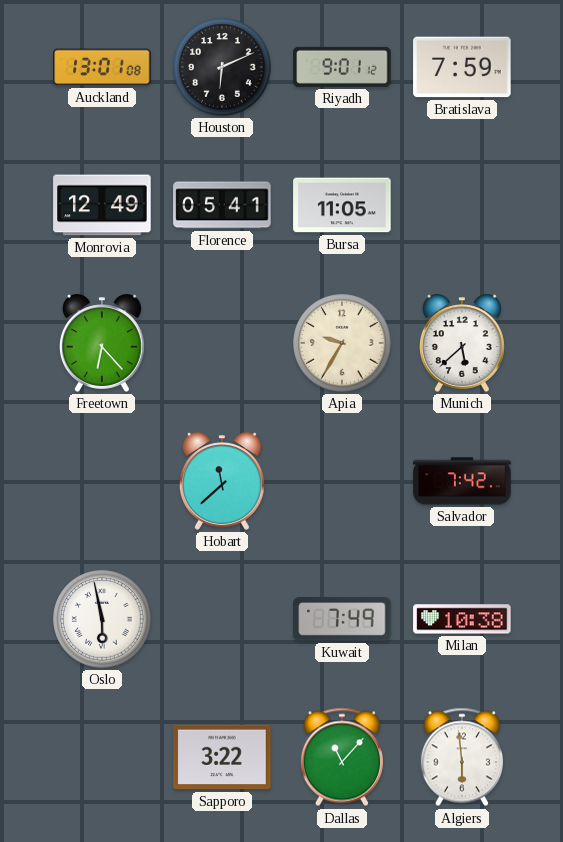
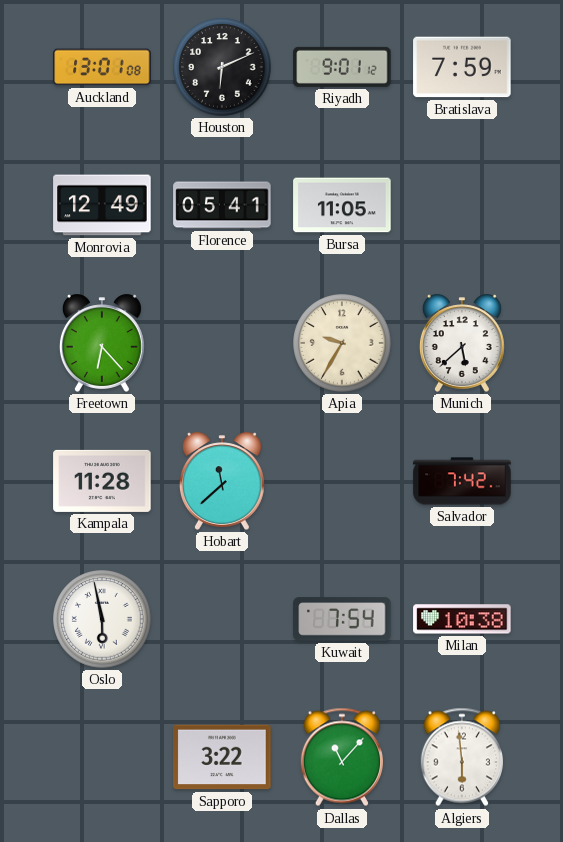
Kampala: none -> 11:28
Kuwait: 7:49 -> 7:54
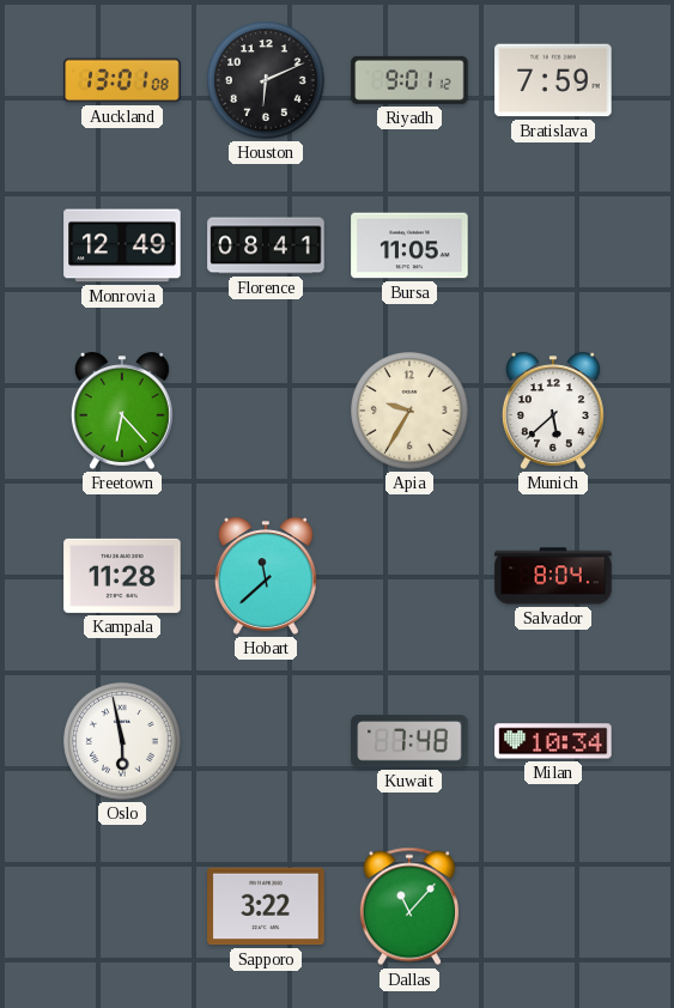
Florence: 05:41 -> 08:41
Salvador: 7:42 -> 8:04
Kuwait: 7:54 -> 7:48
Milan: 10:38 -> 10:34
Algiers: 5:59 -> none
